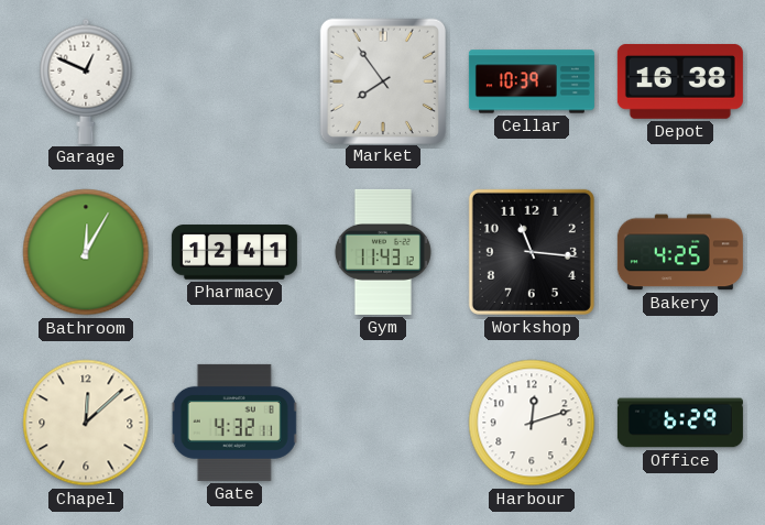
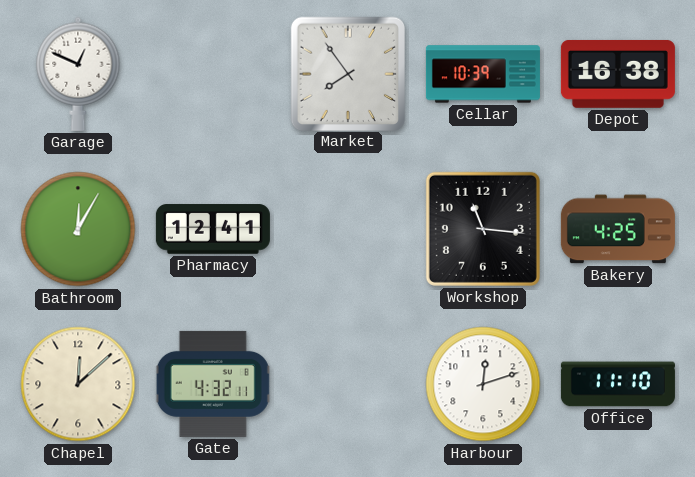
Gym: 11:43 -> none
Office: 6:29 -> 11:10
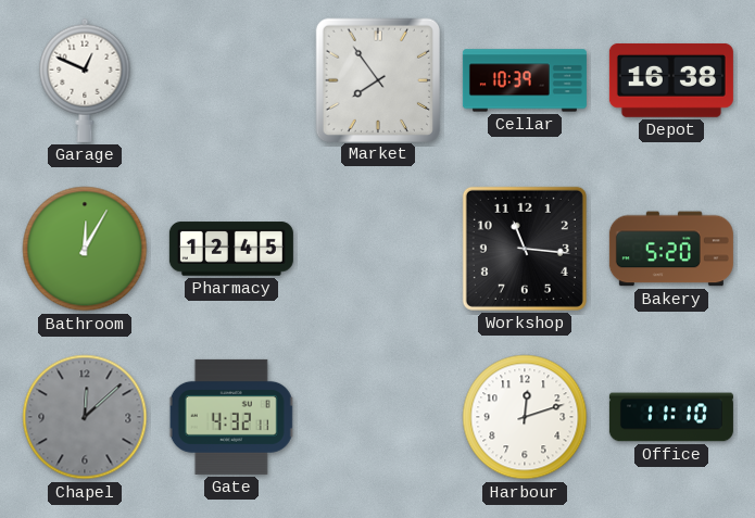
Pharmacy: 12:41 -> 12:45
Bakery: 4:25 -> 5:20
Chapel dial: cream -> grey
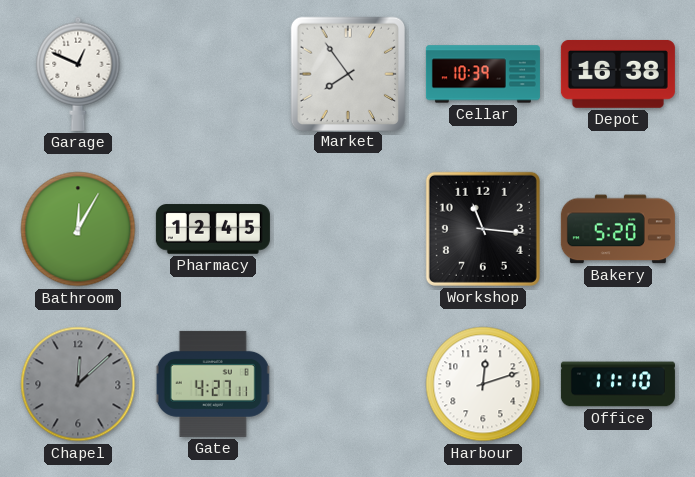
Gate: 4:32 -> 4:27
